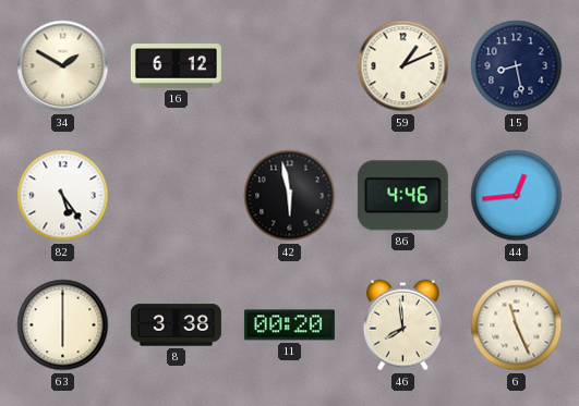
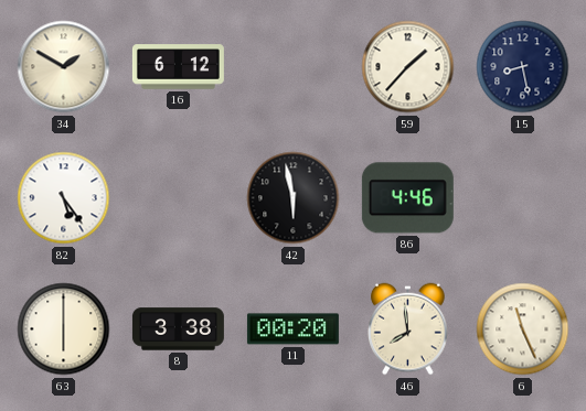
59: 1:11 -> 1:37
44: 12:44 -> none
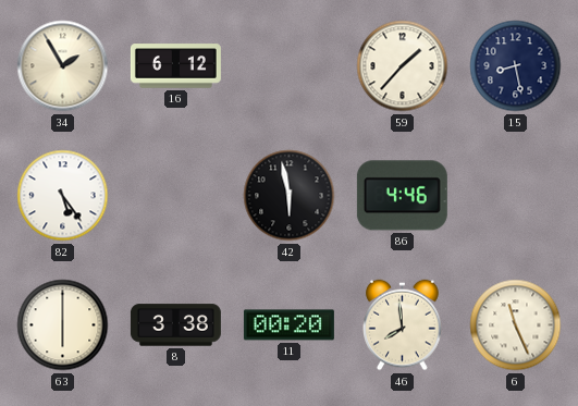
34: 1:50 -> 1:55
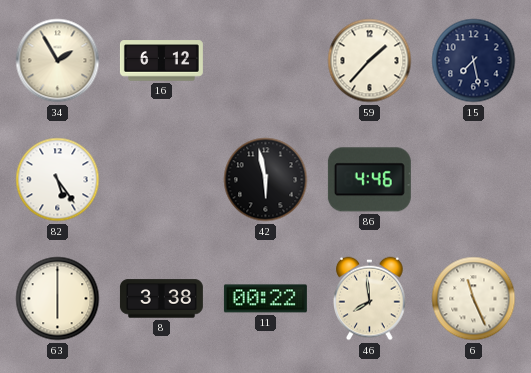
15: 8:28 -> 7:28
11: 00:20 -> 00:22
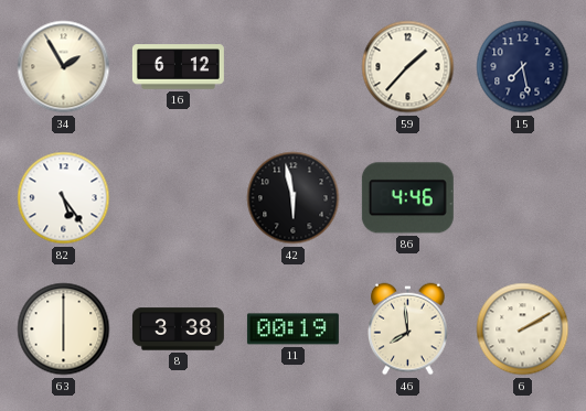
11: 00:22 -> 00:19
6: 11:26 -> 2:10
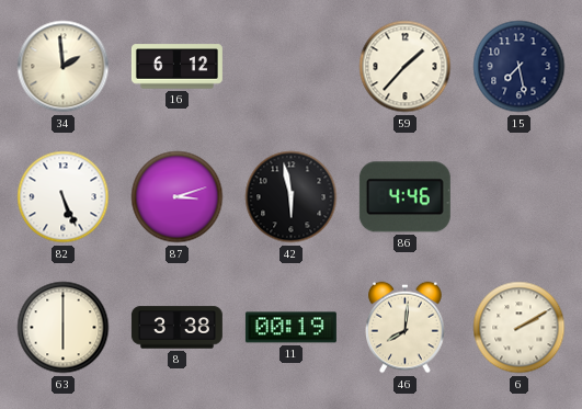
34: 1:55 -> 1:59
82: 5:24 -> 5:26
87: none -> 3:12
46: 7:59 -> 8:01
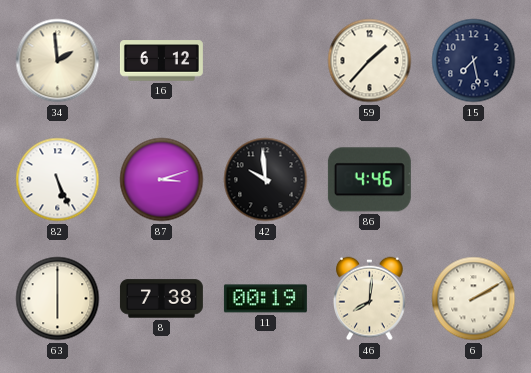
42: 5:58 -> 9:59
8: 3:38 -> 7:38
